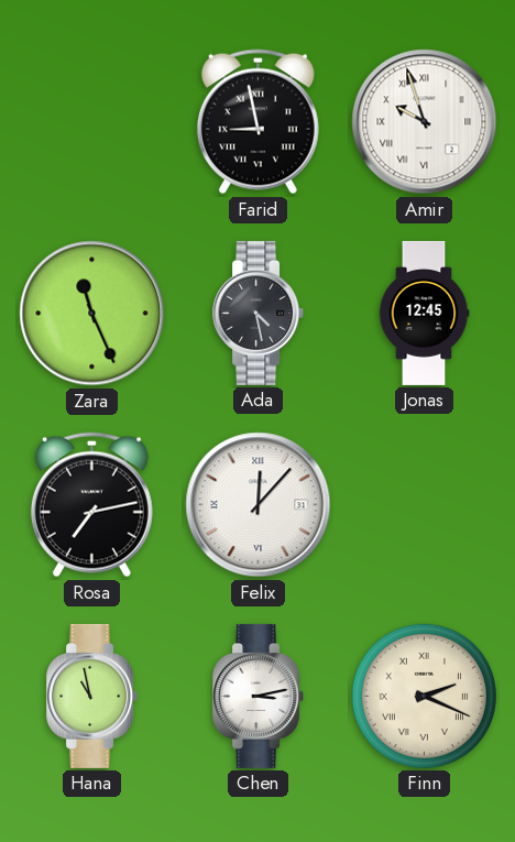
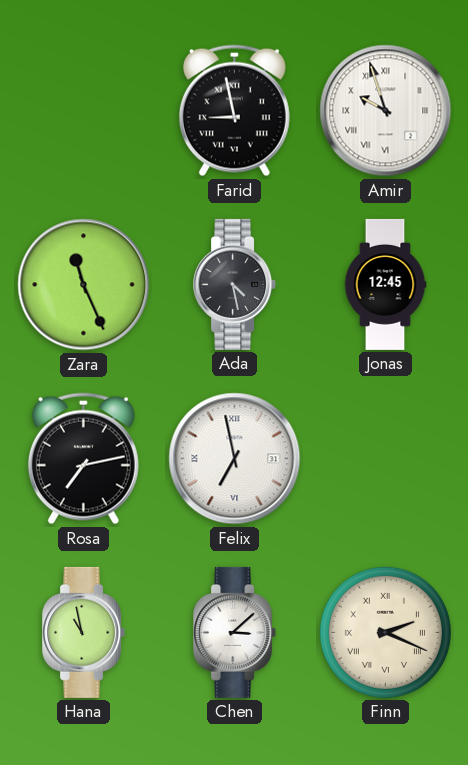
Felix: 12:07 -> 6:58
Chen: 3:13 -> 3:08
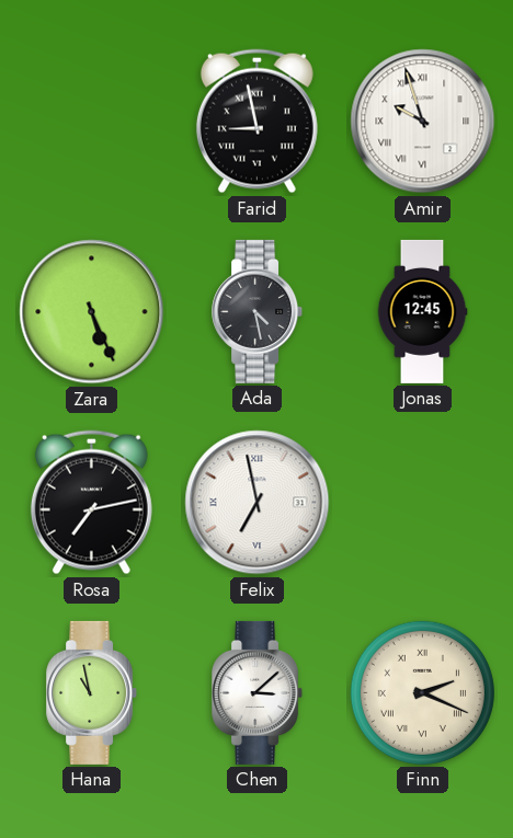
Zara: 11:26 -> 5:26
